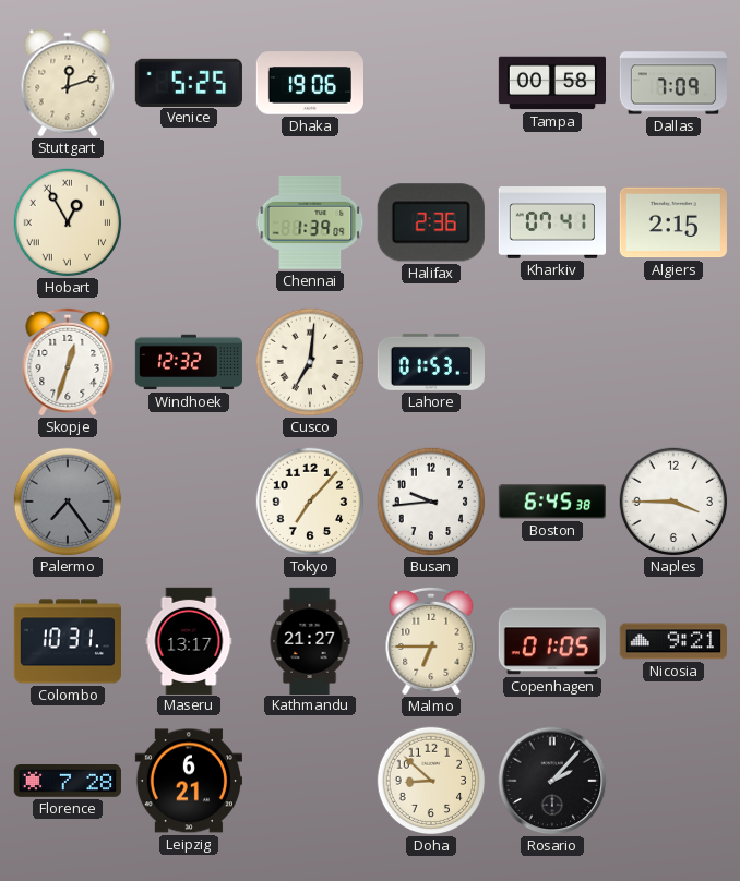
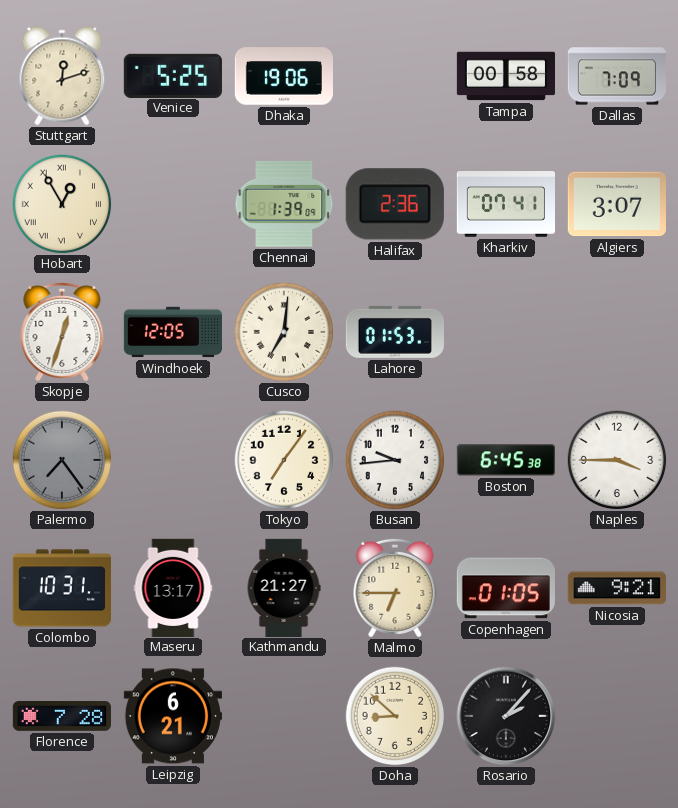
Algiers: 2:15 -> 3:07
Windhoek: 12:32 -> 12:05
Tokyo: 7:07 -> 7:06
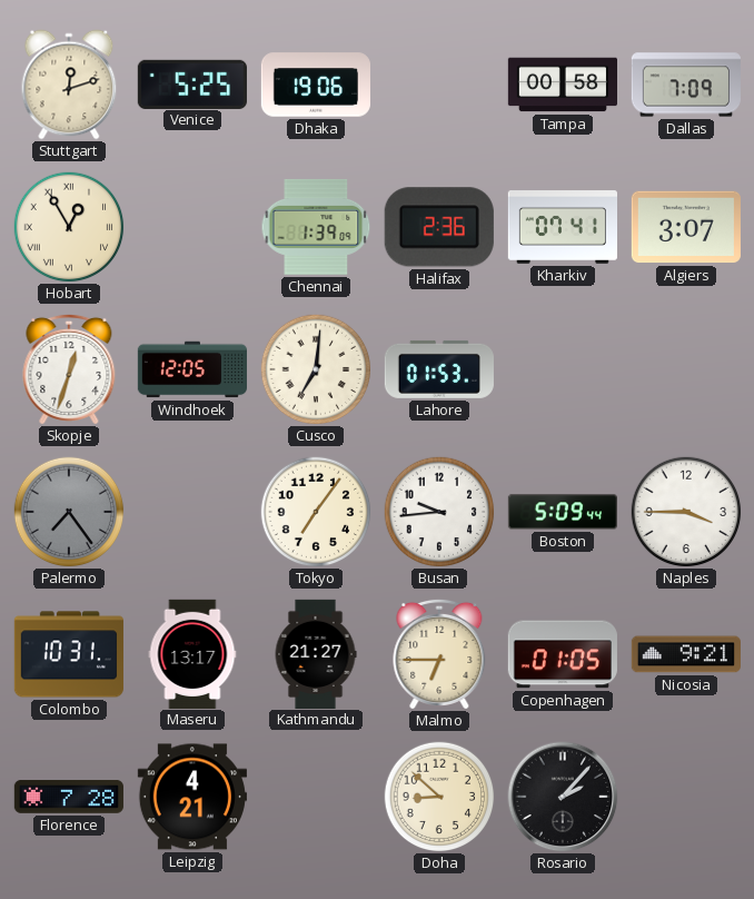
Boston: 6:45 -> 5:09
Leipzig: 6:21 -> 4:21
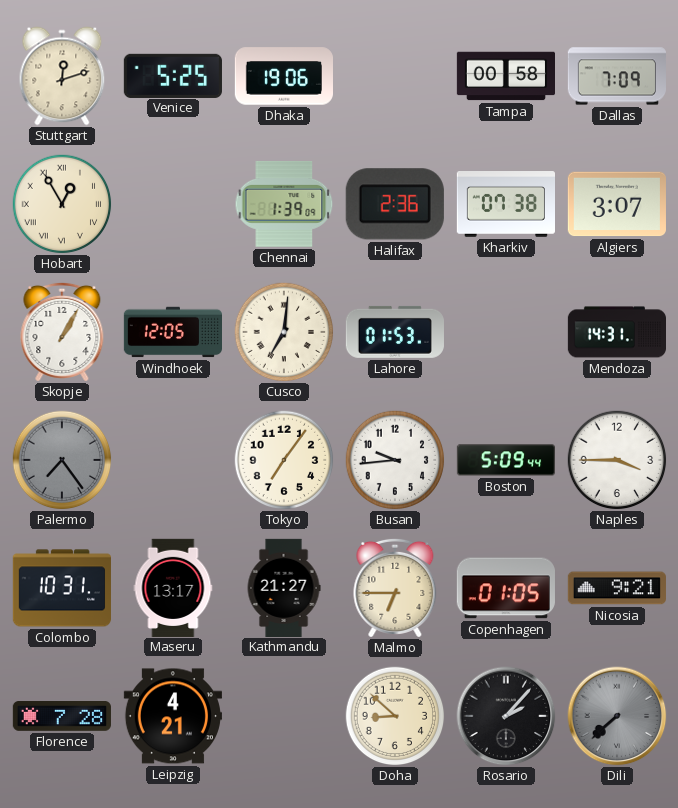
Kharkiv: 07:41 -> 07:38
Skopje: 12:33 -> 1:05
Mendoza: none -> 14:31
Dili: none -> 7:38
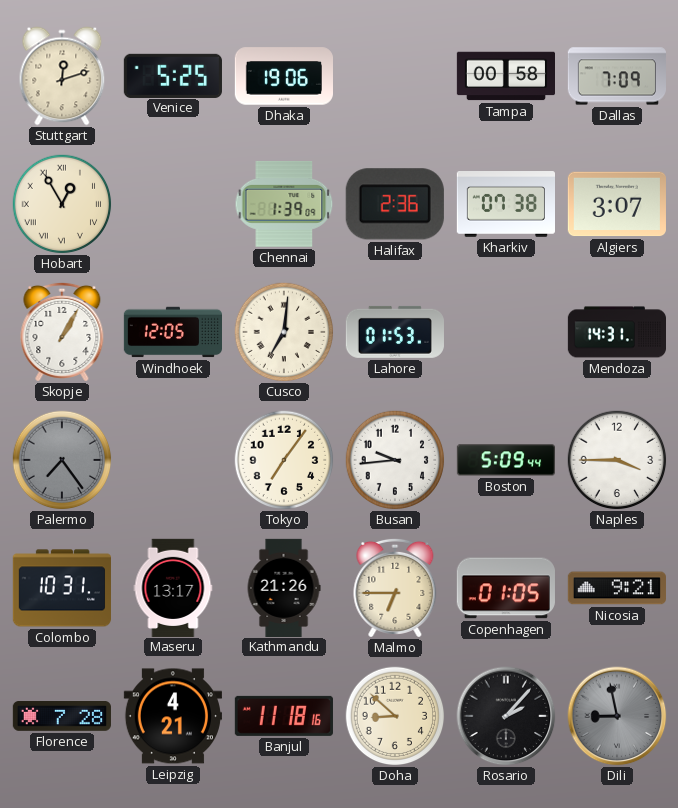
Kathmandu: 21:27 -> 21:26
Banjul: none -> 11:18
Dili: 7:38 -> 8:58
